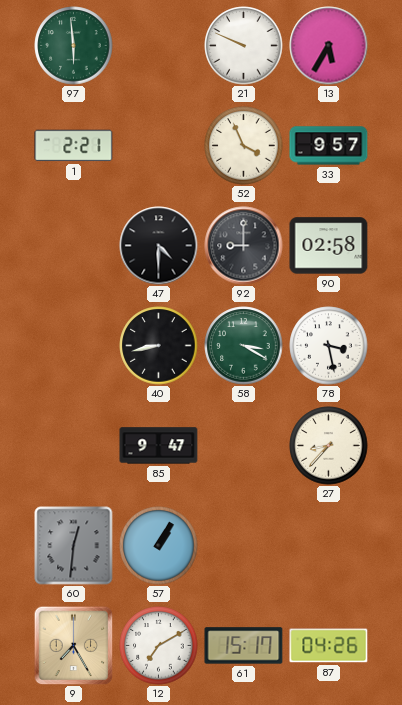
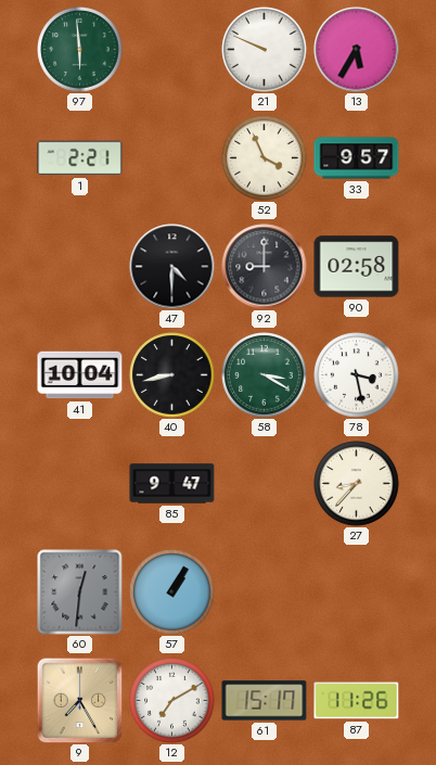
41: none -> 10:04
87: 04:26 -> 11:26
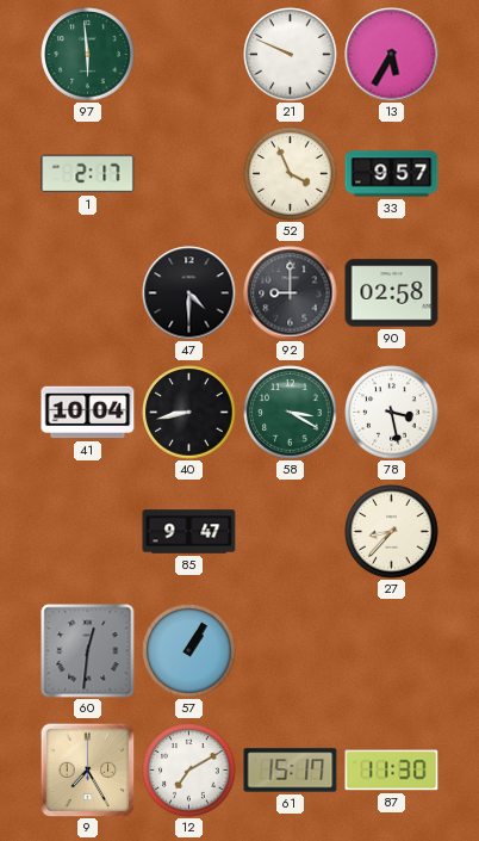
1: 2:21 -> 2:17
87: 11:26 -> 11:30
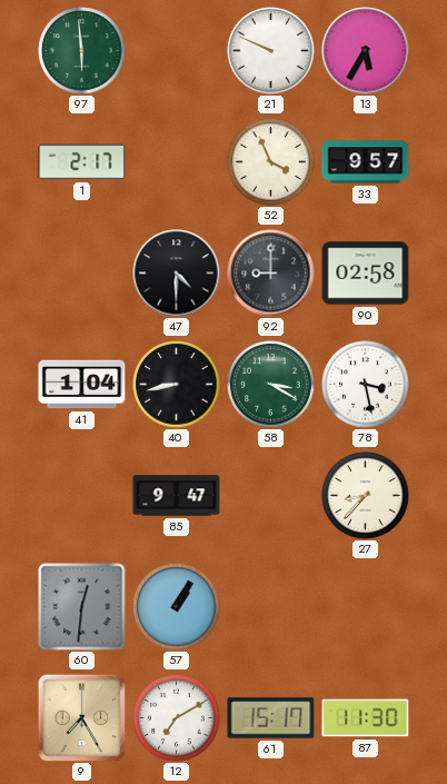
41: 10:04 -> 1:04
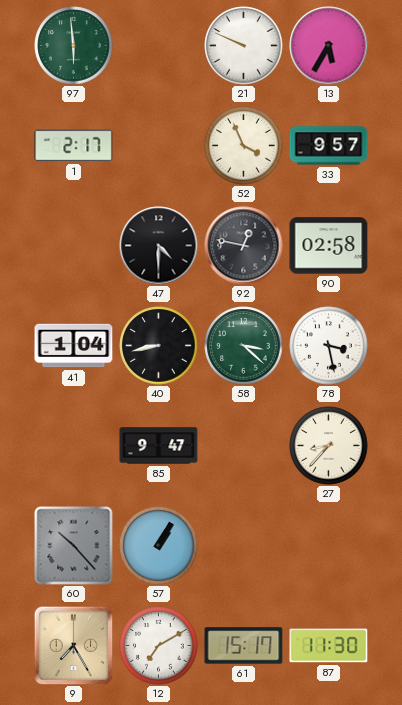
92: 9:00 -> 12:47
58: 3:20 -> 3:22
60: 12:31 -> 10:23
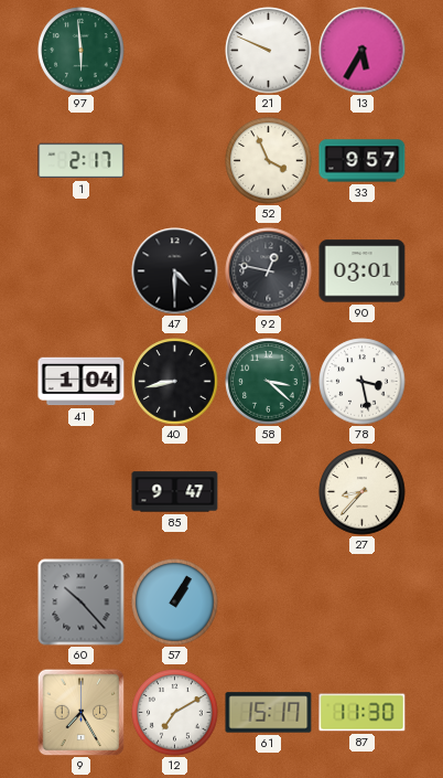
90: 02:58 -> 03:01
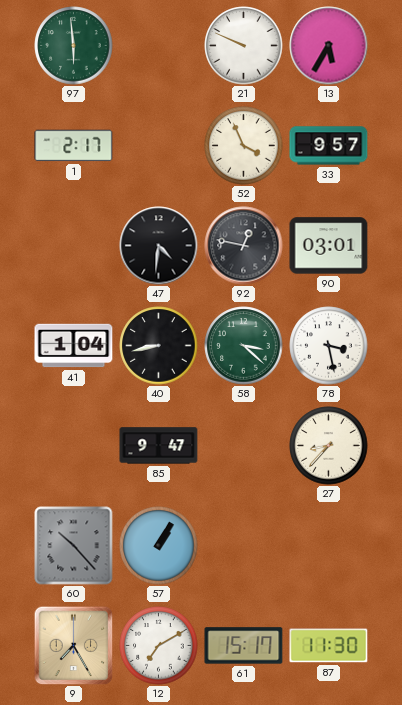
47: 4:30 -> 4:31
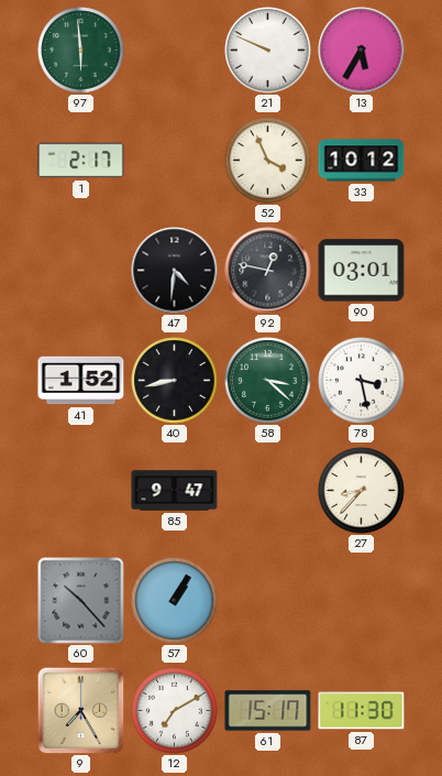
33: 9:57 -> 10:12
41: 1:04 -> 1:52
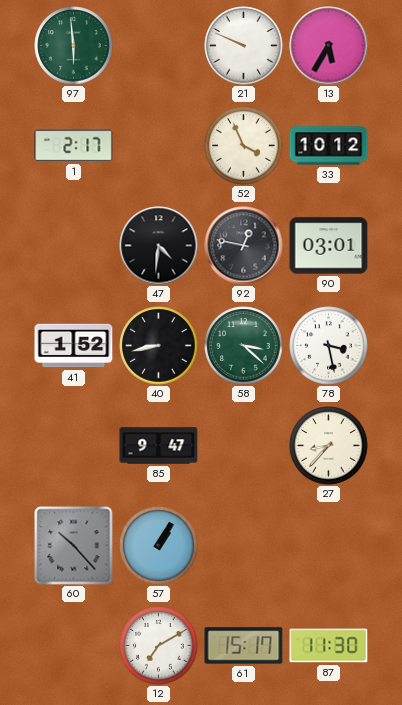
9: 7:25 -> none
